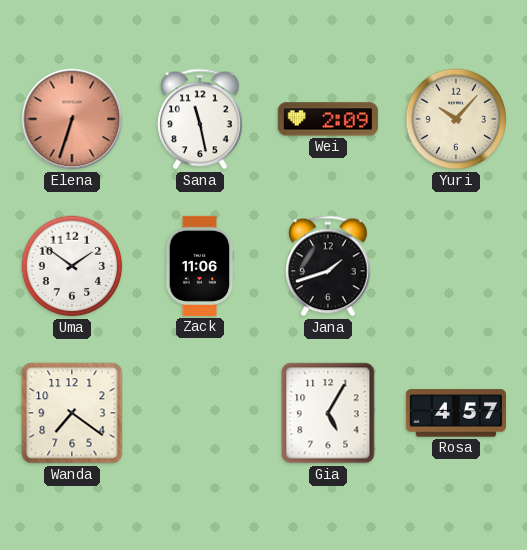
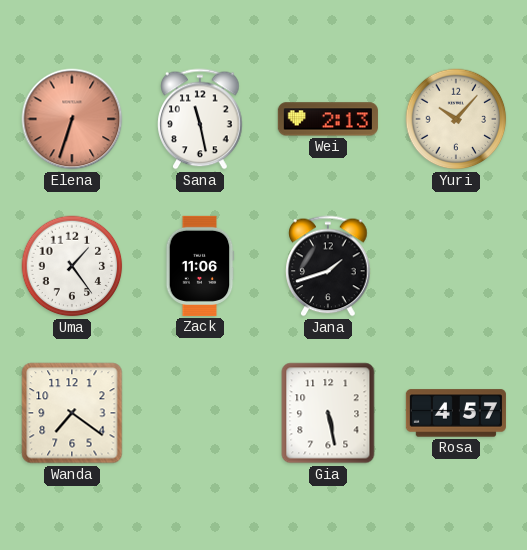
Wei: 2:09 -> 2:13
Uma: 1:51 -> 1:24
Gia: 5:05 -> 5:28
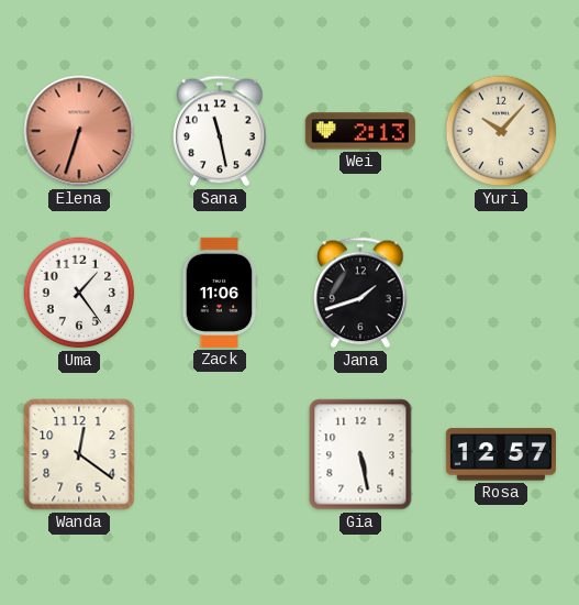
Wanda: 7:21 -> 12:21
Rosa: 4:57 -> 12:57
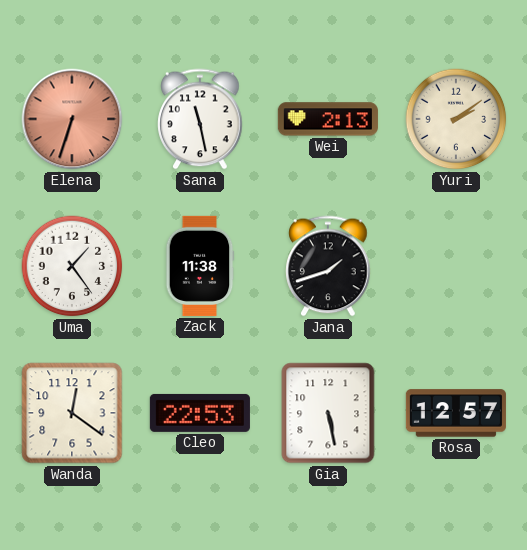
Yuri: 10:07 -> 2:09
Zack: 11:06 -> 11:38
Cleo: none -> 22:53
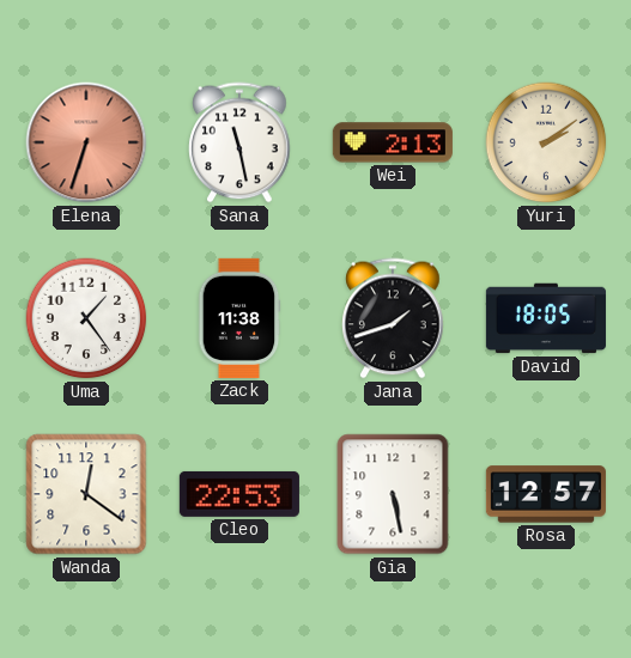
David: none -> 18:05
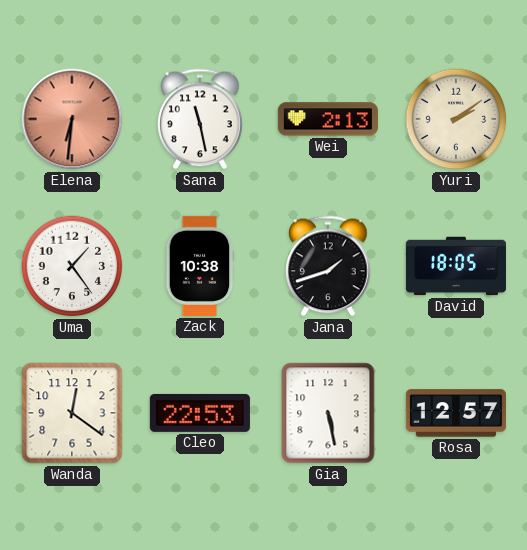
Elena: 6:33 -> 6:31
Zack: 11:38 -> 10:38
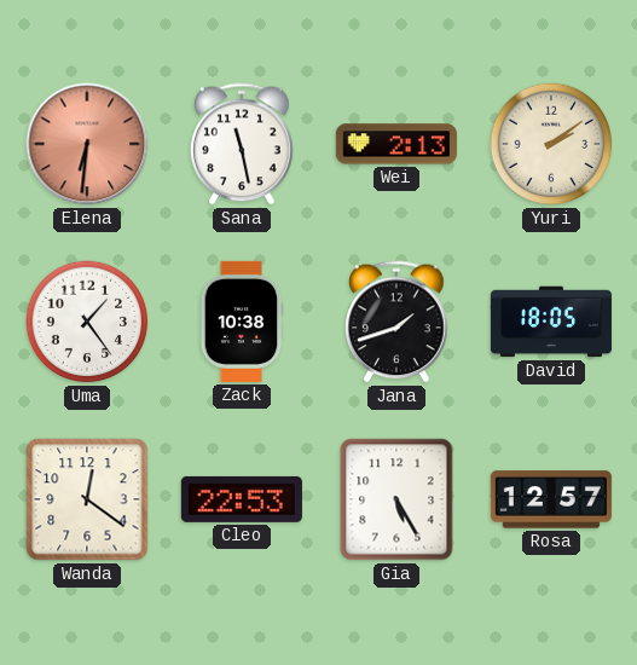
Gia: 5:28 -> 5:25
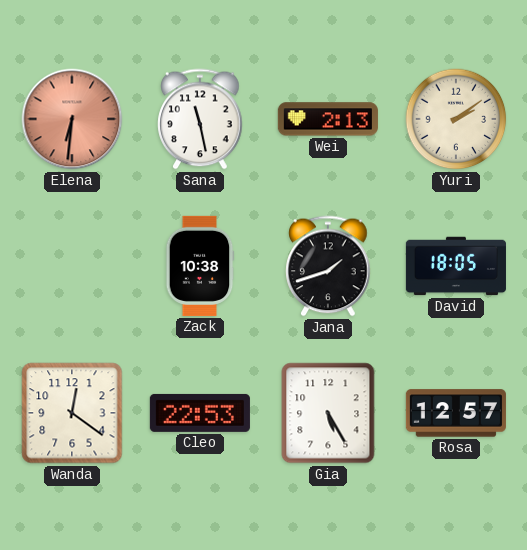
Uma: 1:24 -> none
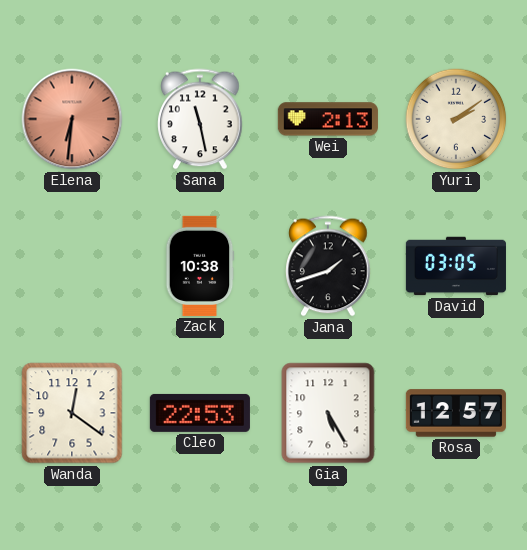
David: 18:05 -> 03:05
